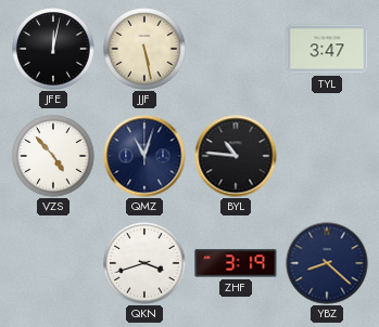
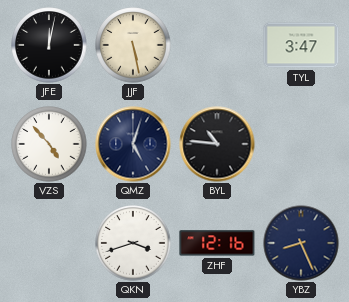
QMZ: 11:03 -> 5:03
ZHF: 3:19 -> 12:16
YBZ: 8:22 -> 8:26
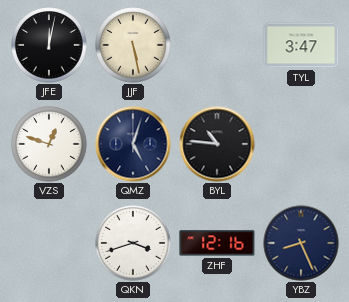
VZS: 4:53 -> 12:48
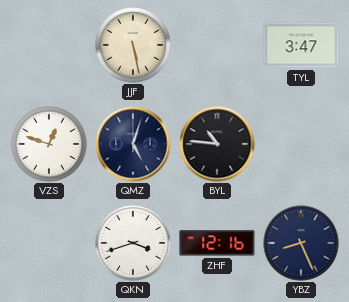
JFE: 12:02 -> none
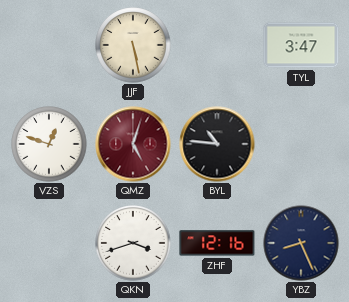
QMZ dial: navy -> burgundy
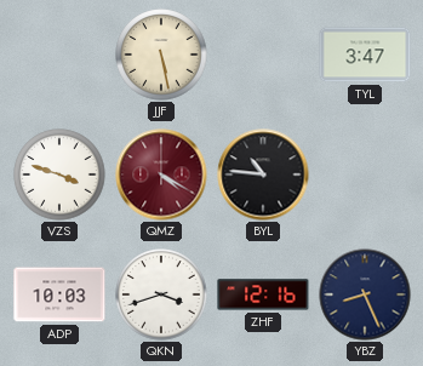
VZS: 12:48 -> 3:48
QMZ: 5:03 -> 4:20
ADP: none -> 10:03
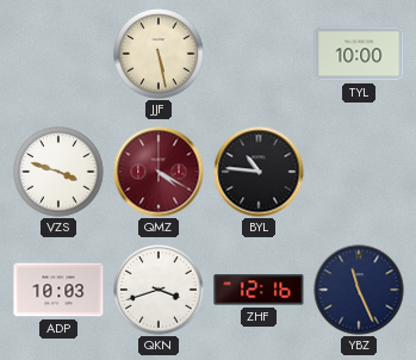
TYL: 3:47 -> 10:00
YBZ: 8:26 -> 11:26
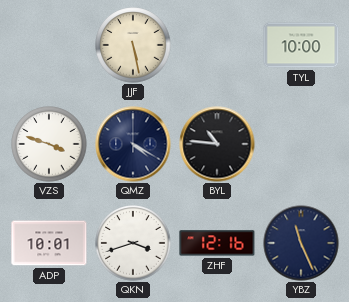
QMZ dial: burgundy -> navy
ADP: 10:03 -> 10:01
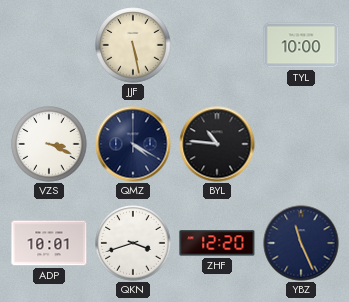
VZS: 3:48 -> 3:19
ZHF: 12:16 -> 12:20
